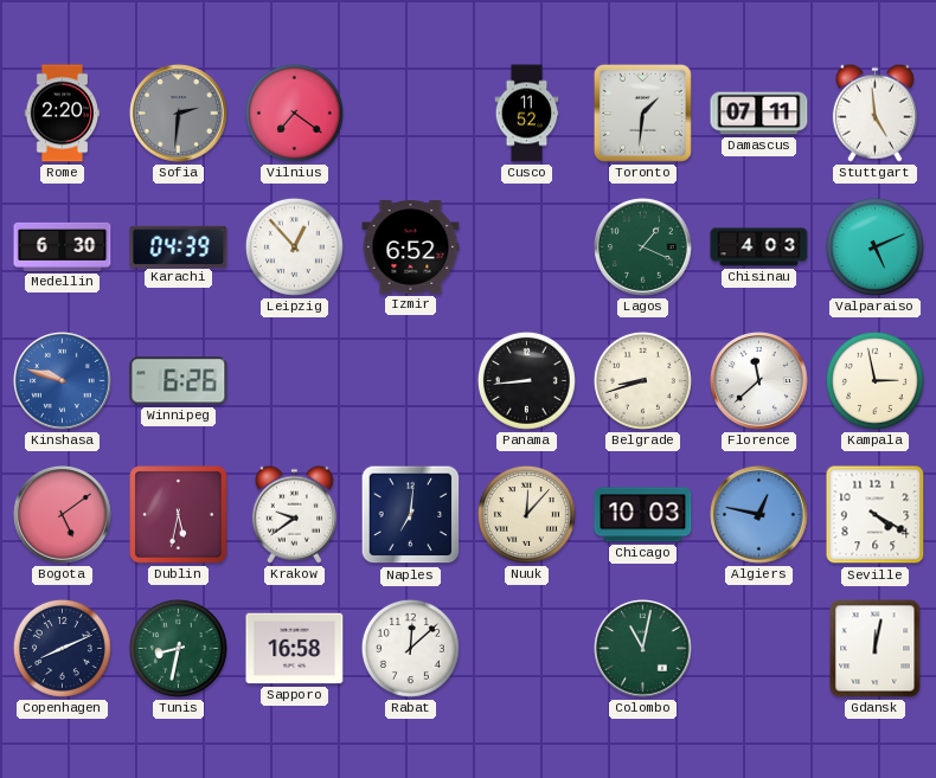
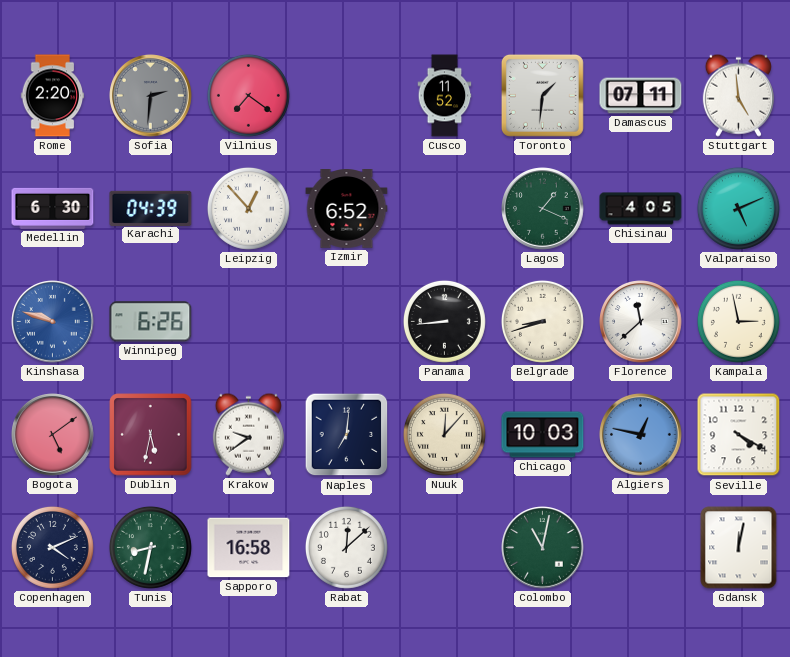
Chisinau: 4:03 -> 4:05
Copenhagen: 8:11 -> 4:11
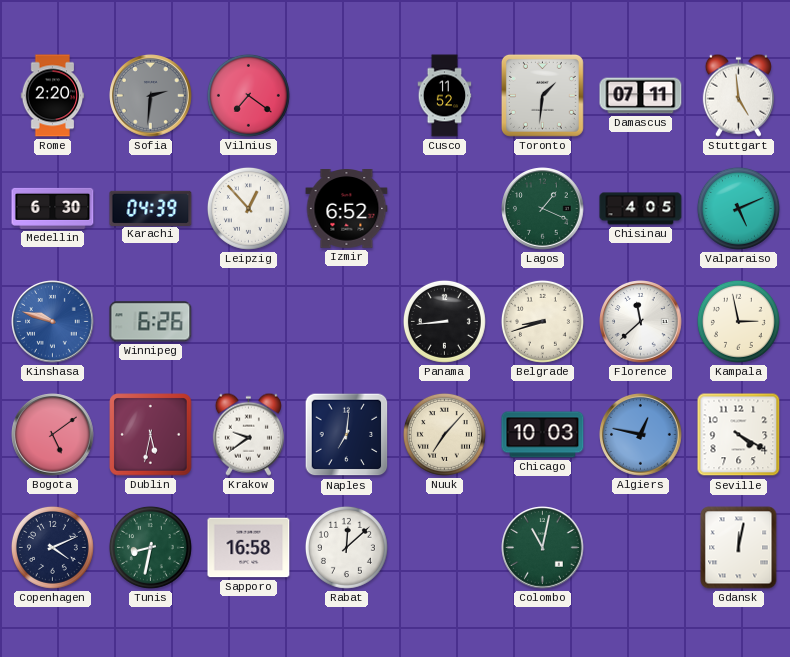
Nuuk: 12:07 -> 7:07
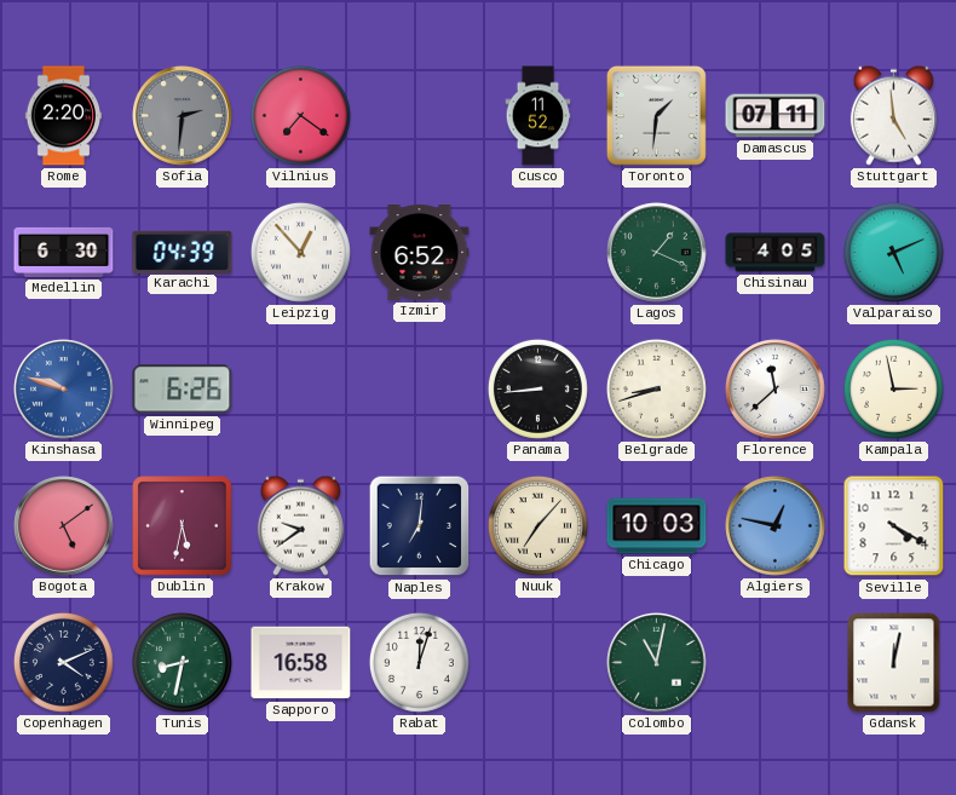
Rabat: 12:08 -> 12:03
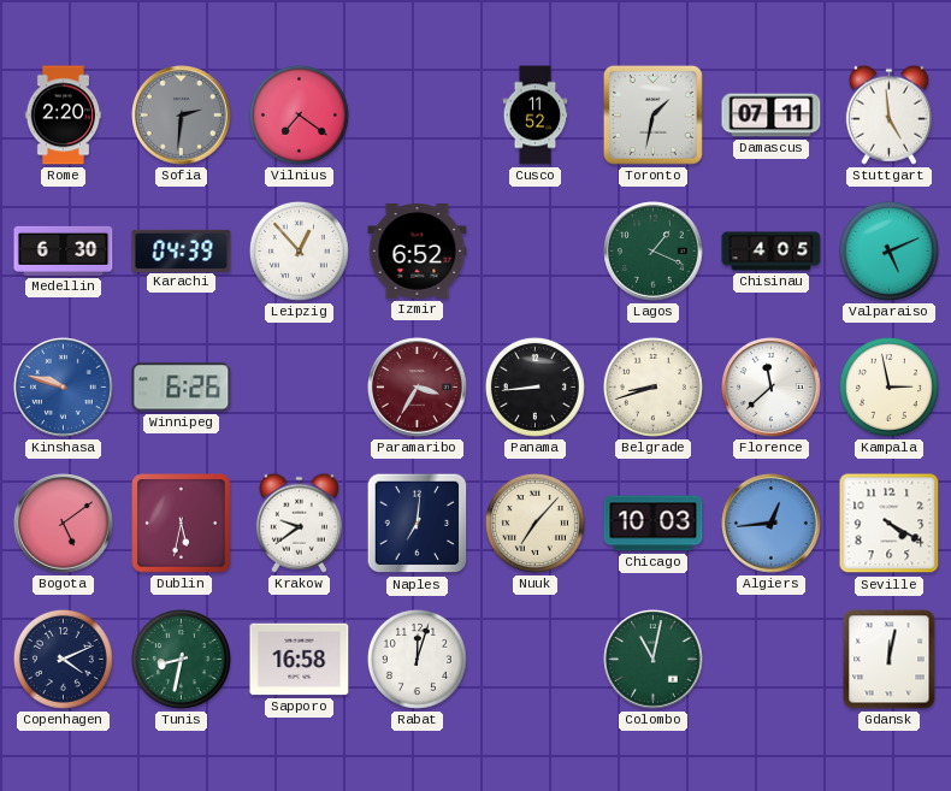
Toronto: 1:31 -> 1:32
Paramaribo: none -> 3:35
Algiers: 12:47 -> 12:44
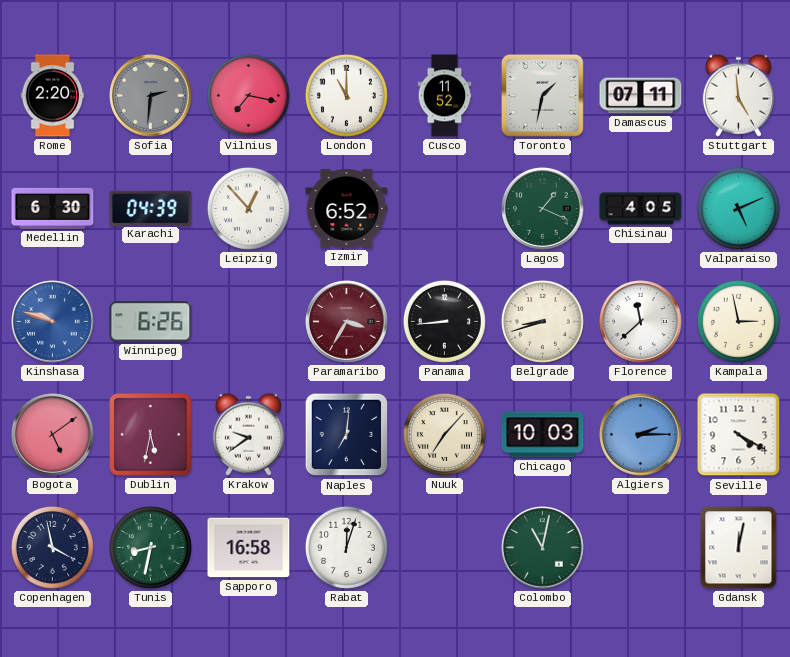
Vilnius: 7:21 -> 7:17
London: none -> 11:00
Algiers: 12:44 -> 2:15
Copenhagen: 4:11 -> 3:58
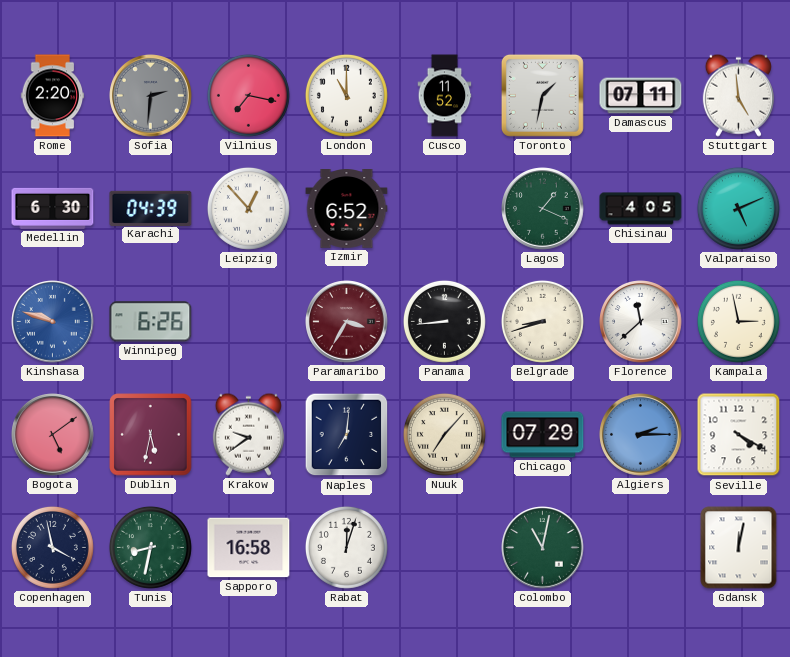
Chicago: 10:03 -> 07:29
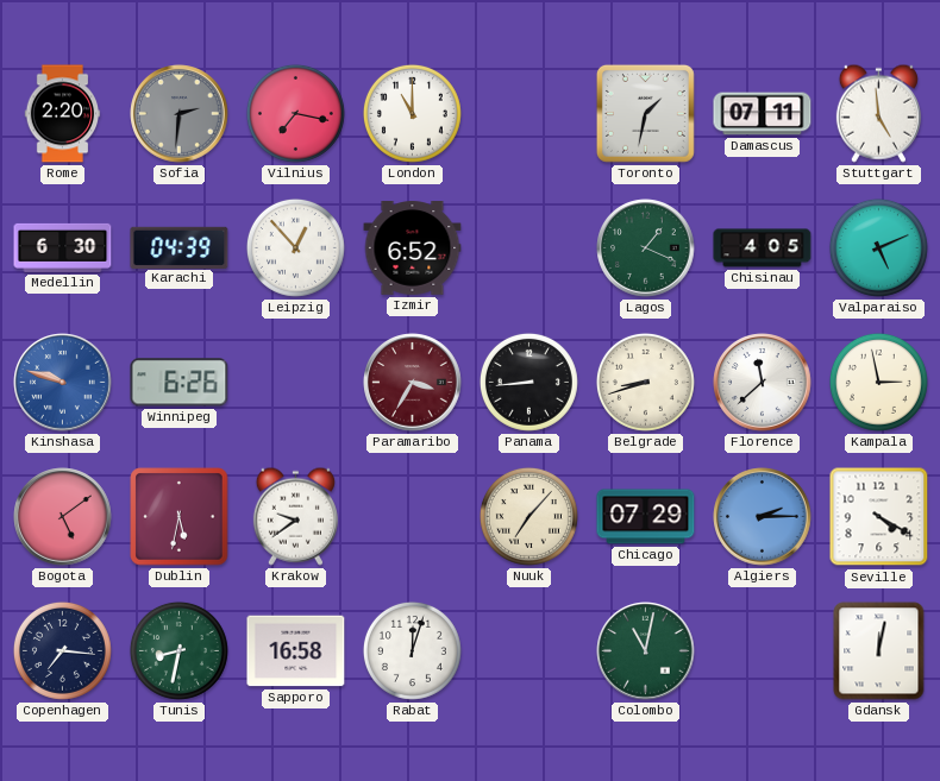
Cusco: 11:52 -> none
Naples: 7:01 -> none
Copenhagen: 3:58 -> 7:16
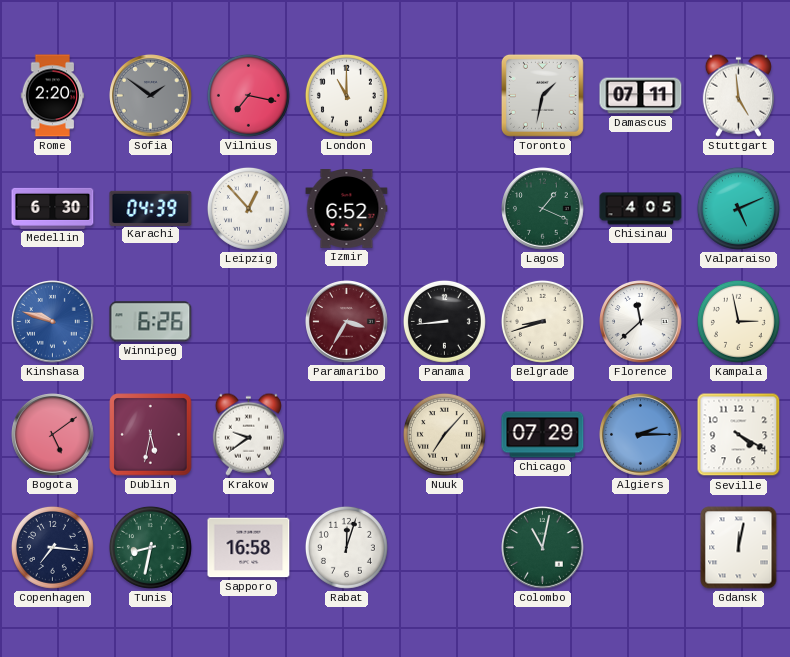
Sofia: 2:31 -> 1:51
